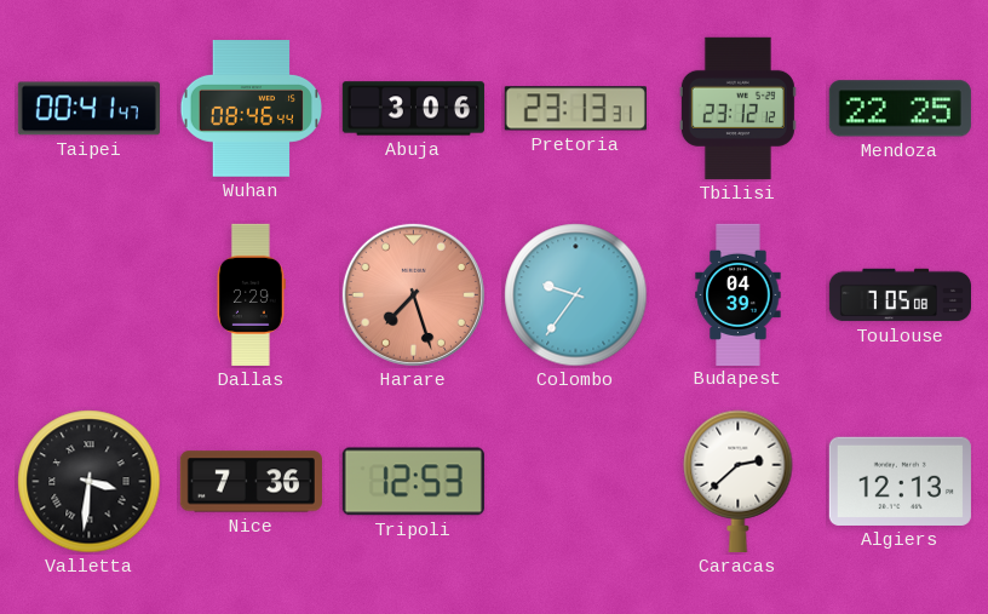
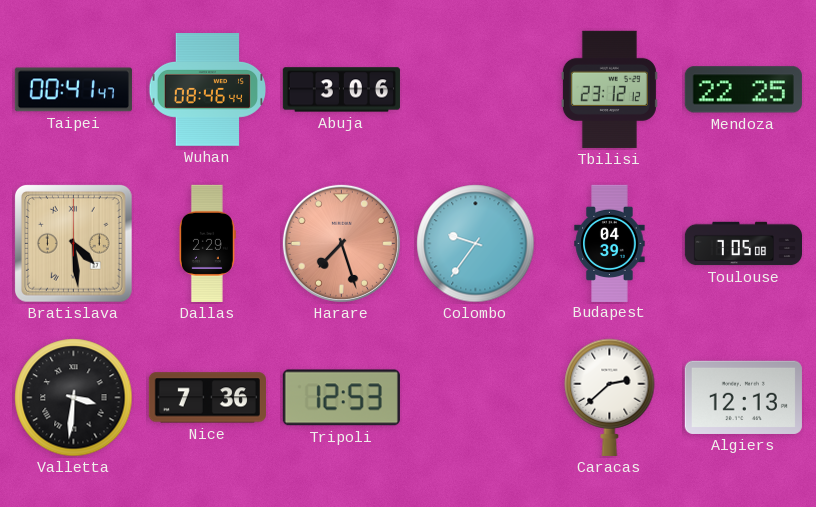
Pretoria: 23:13 -> none
Bratislava: none -> 4:29
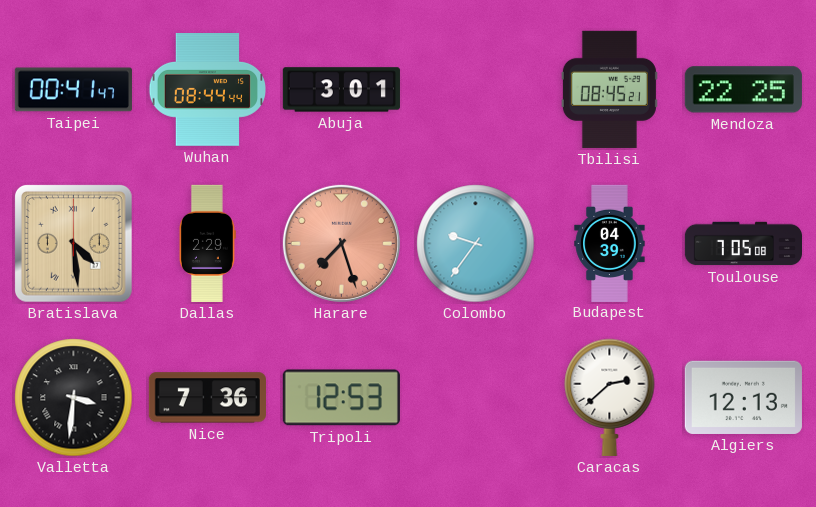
Wuhan: 08:46 -> 08:44
Abuja: 3:06 -> 3:01
Tbilisi: 23:12 -> 08:45
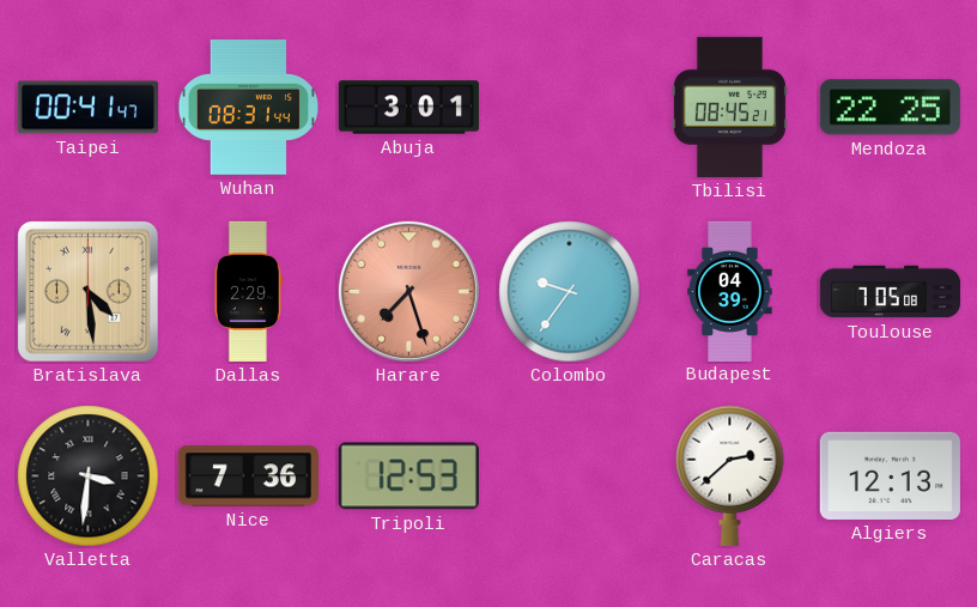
Wuhan: 08:44 -> 08:31
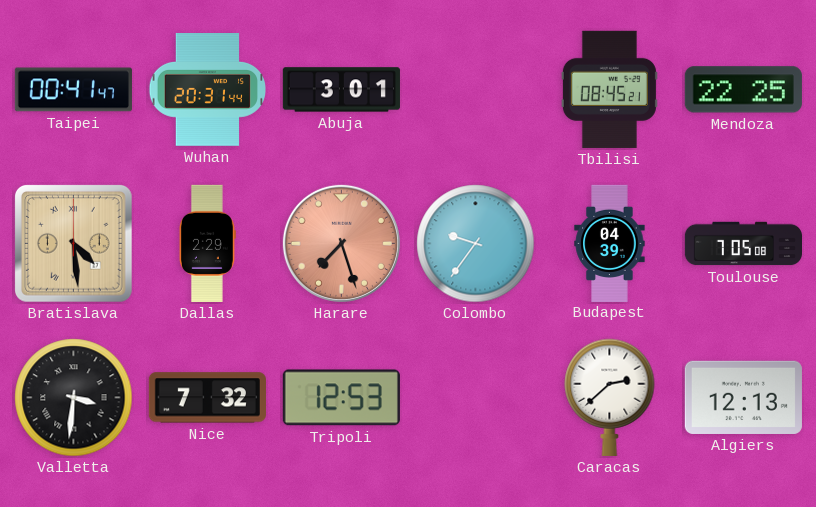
Wuhan: 08:31 -> 20:31
Nice: 7:36 -> 7:32
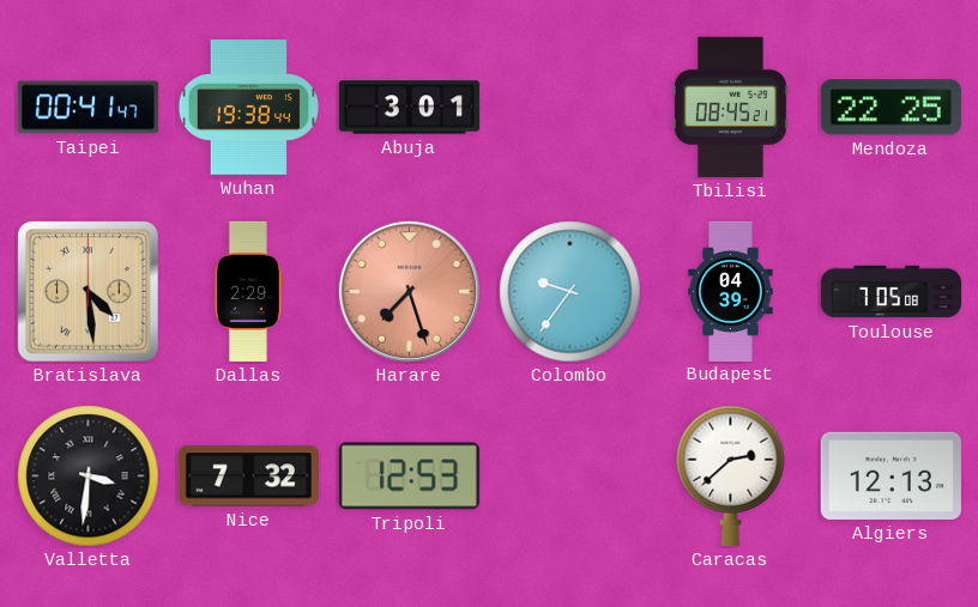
Wuhan: 20:31 -> 19:38
